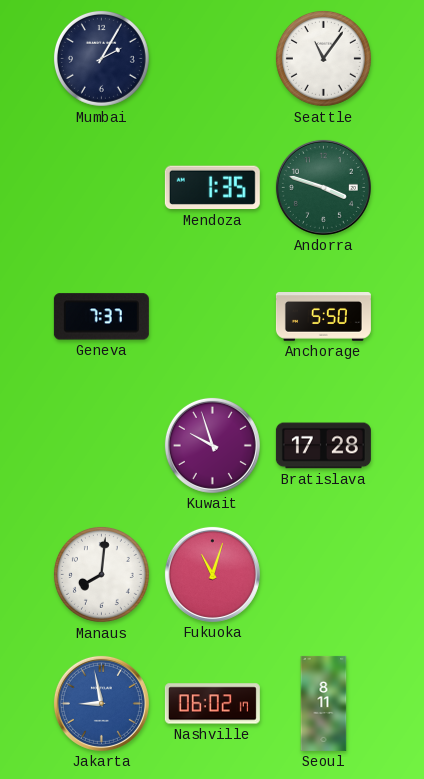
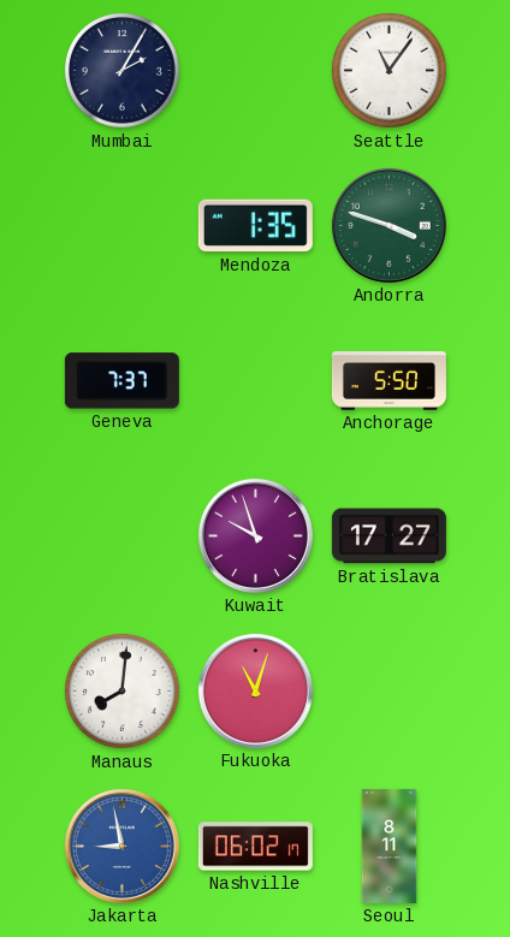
Bratislava: 17:28 -> 17:27
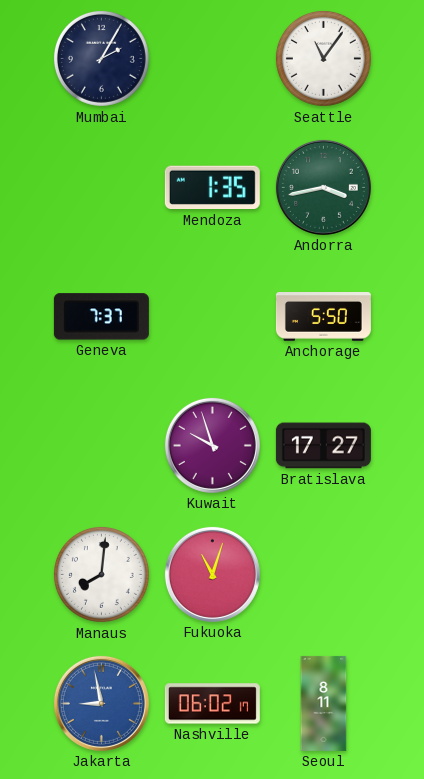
Andorra: 3:48 -> 3:43
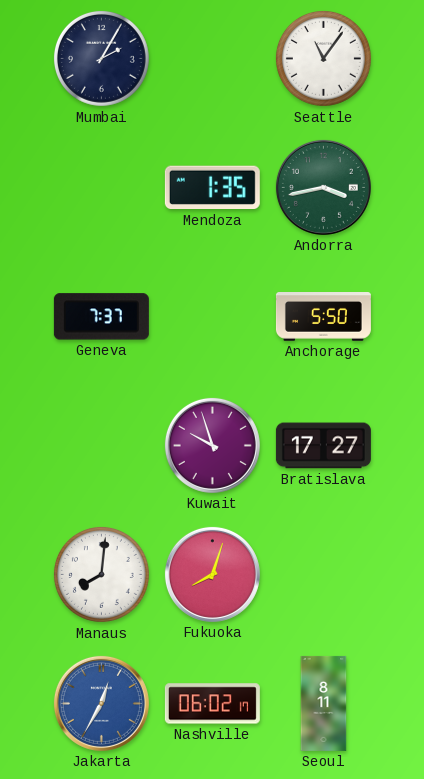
Fukuoka: 11:03 -> 8:03
Jakarta: 8:58 -> 12:35
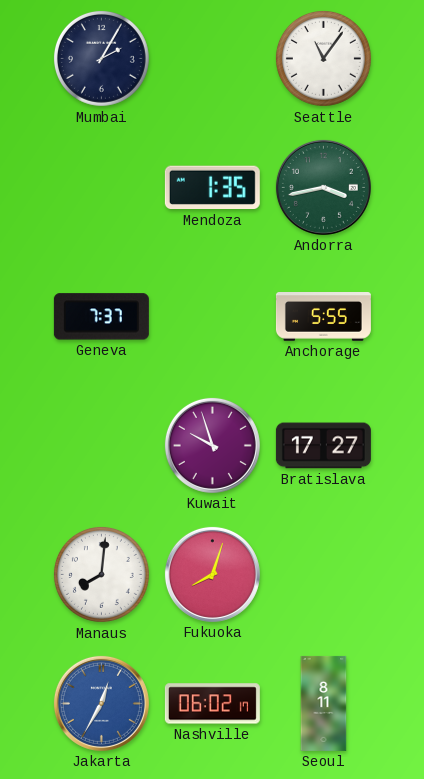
Anchorage: 5:50 -> 5:55
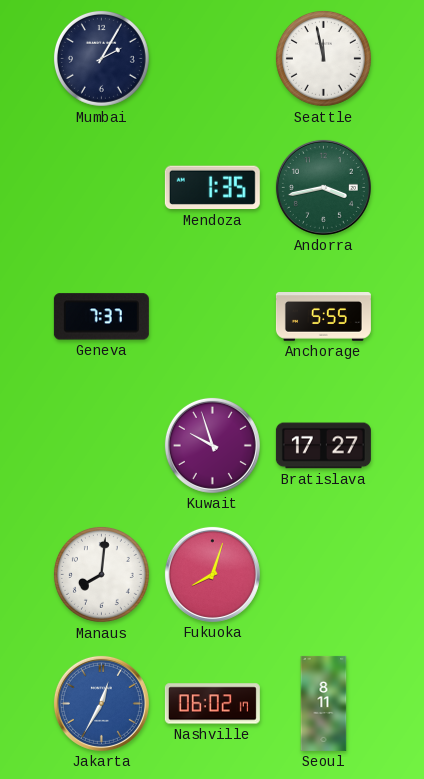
Seattle: 11:06 -> 11:58
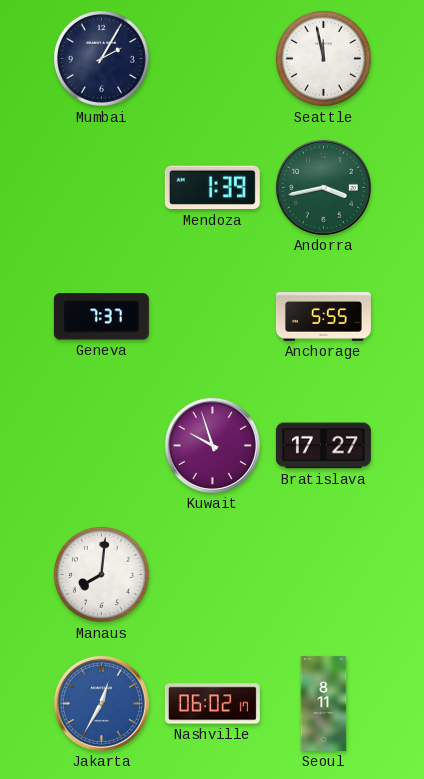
Mendoza: 1:35 -> 1:39
Fukuoka: 8:03 -> none
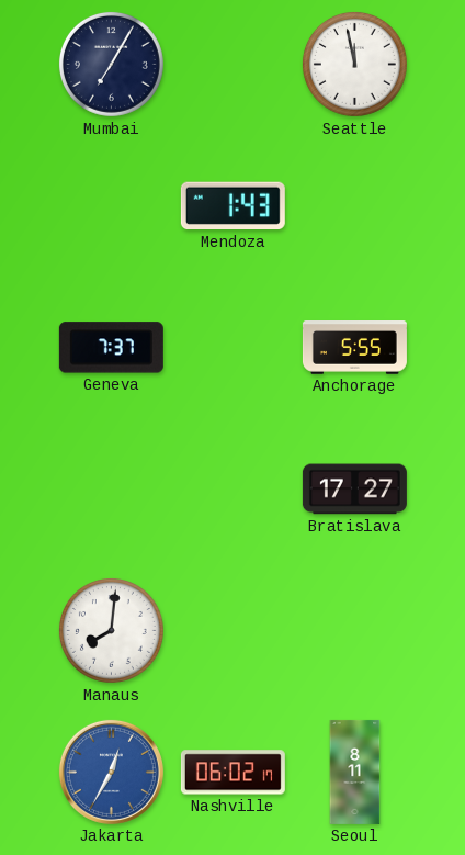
Mumbai: 2:05 -> 7:05
Mendoza: 1:39 -> 1:43
Andorra: 3:43 -> none
Kuwait: 9:57 -> none
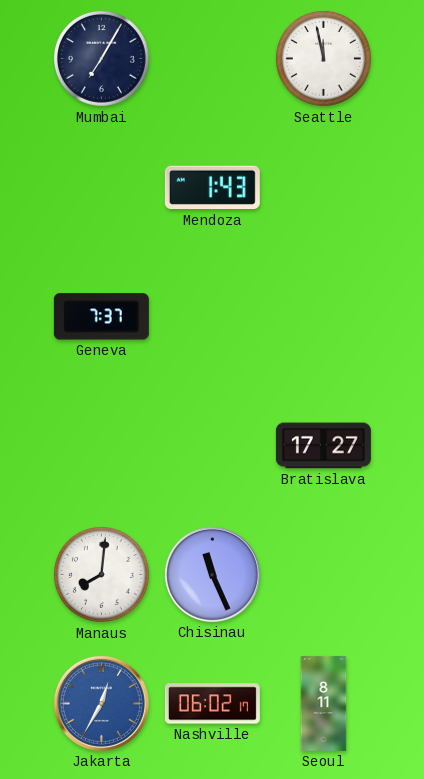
Anchorage: 5:55 -> none
Chisinau: none -> 11:26
